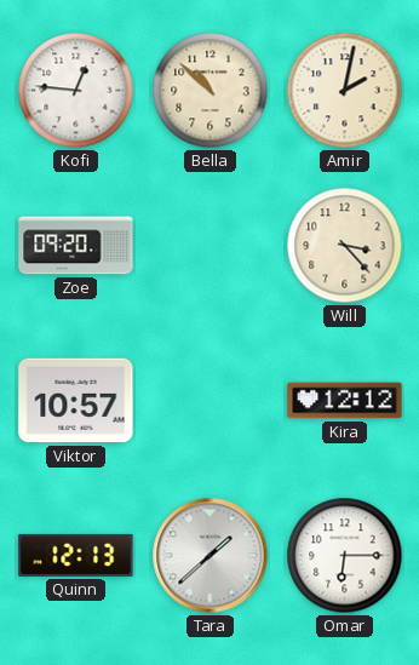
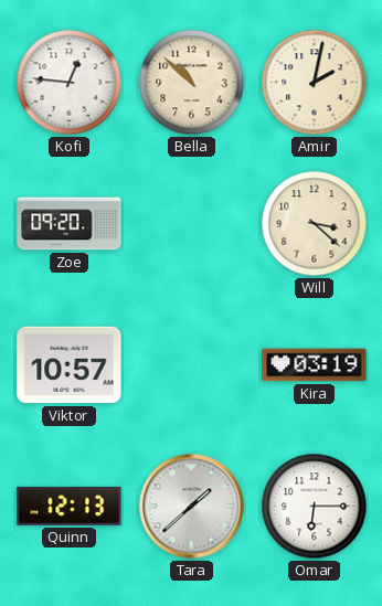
Will: 3:23 -> 3:22
Kira: 12:12 -> 03:19
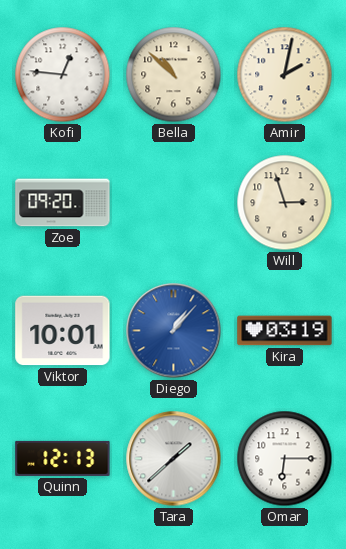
Will: 3:22 -> 2:57
Viktor: 10:57 -> 10:01
Diego: none -> 1:07
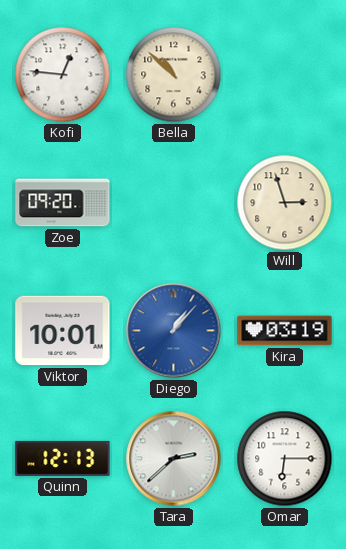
Amir: 2:02 -> none
Tara: 1:38 -> 2:38
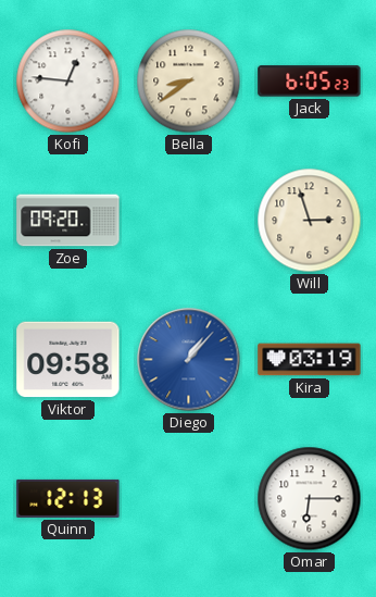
Bella: 10:52 -> 8:39
Jack: none -> 6:05
Viktor: 10:01 -> 09:58
Tara: 2:38 -> none
